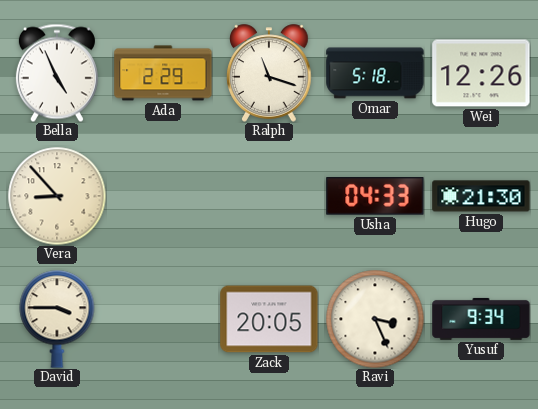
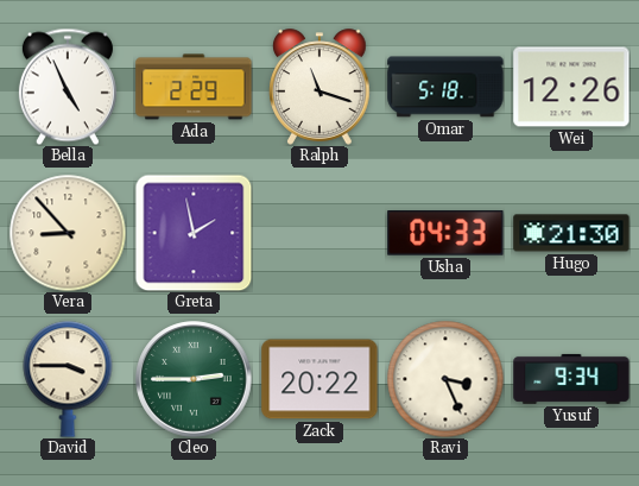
Greta: none -> 1:58
Cleo: none -> 2:45
Zack: 20:05 -> 20:22
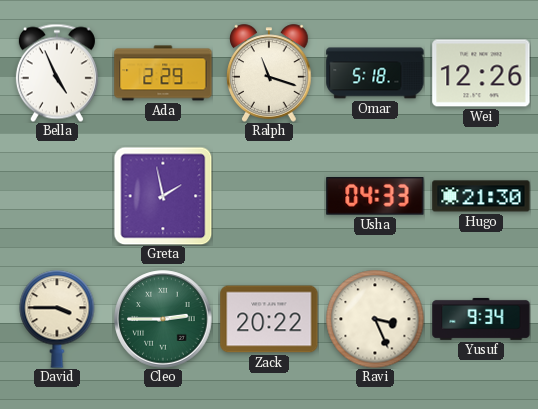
Vera: 8:53 -> none
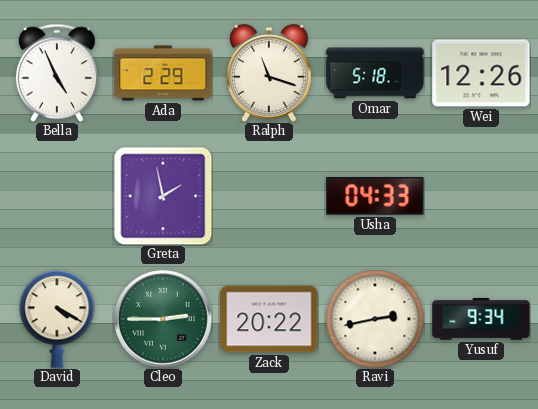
Hugo: 21:30 -> none
David: 3:45 -> 4:20
Ravi: 3:26 -> 2:43
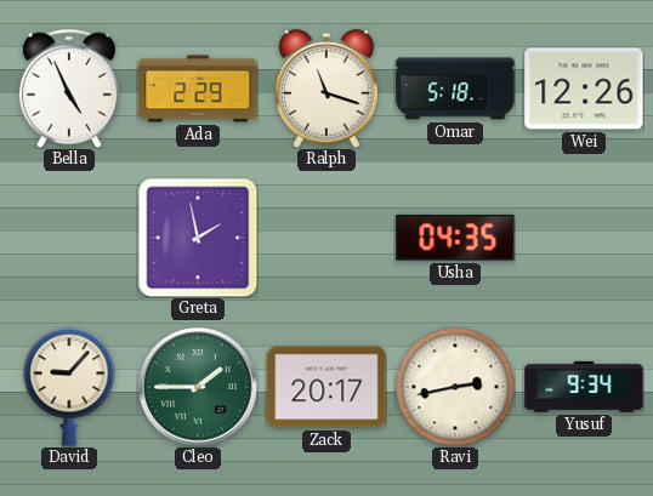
Usha: 04:33 -> 04:35
David: 4:20 -> 9:07
Cleo: 2:45 -> 1:45
Zack: 20:22 -> 20:17
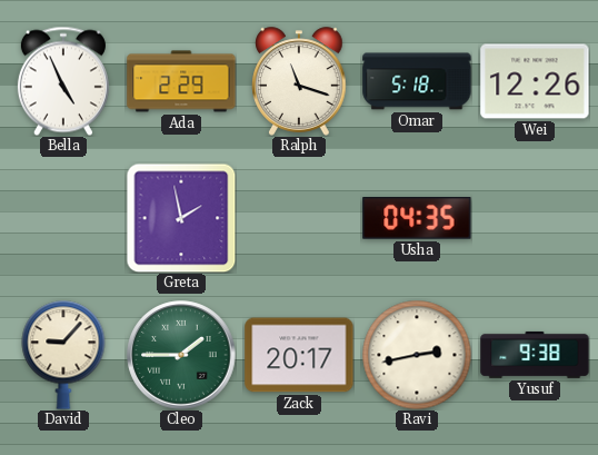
Yusuf: 9:34 -> 9:38
